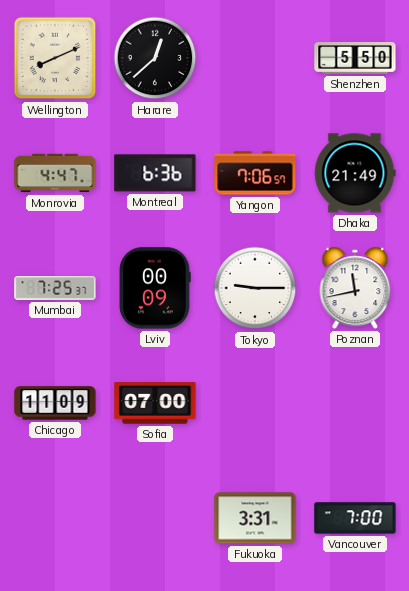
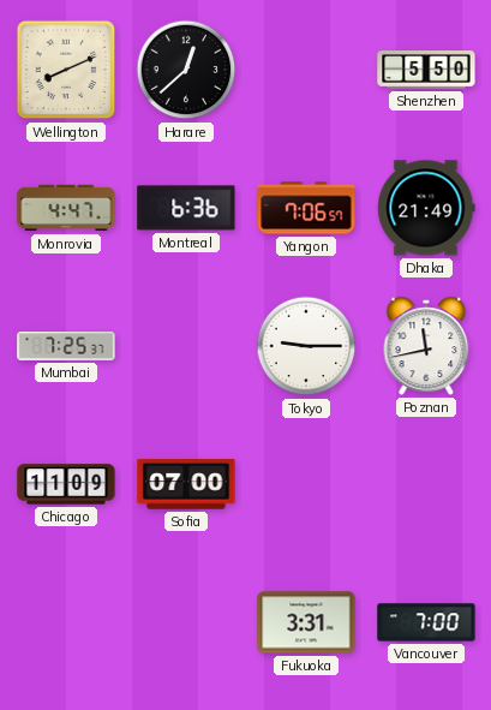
Lviv: 00:09 -> none
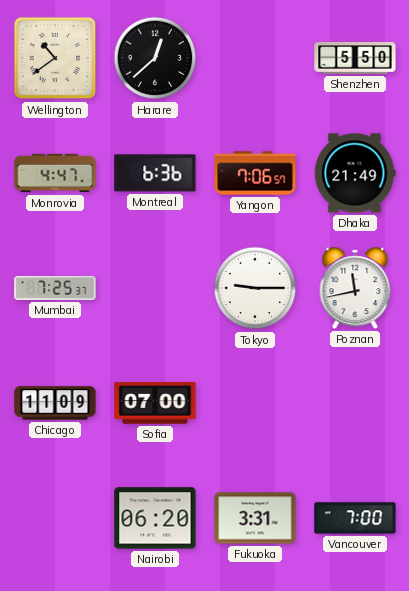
Wellington: 8:11 -> 10:39
Nairobi: none -> 06:20
